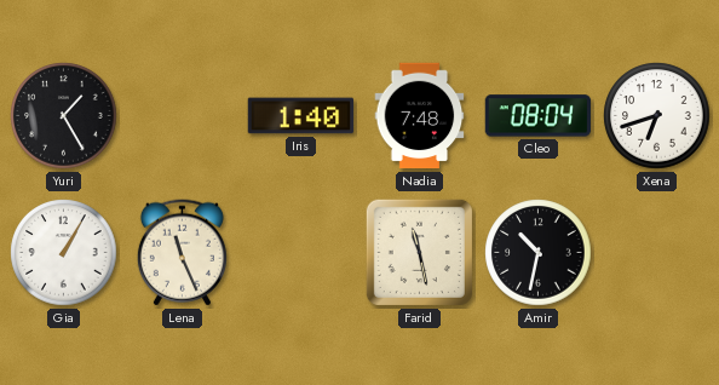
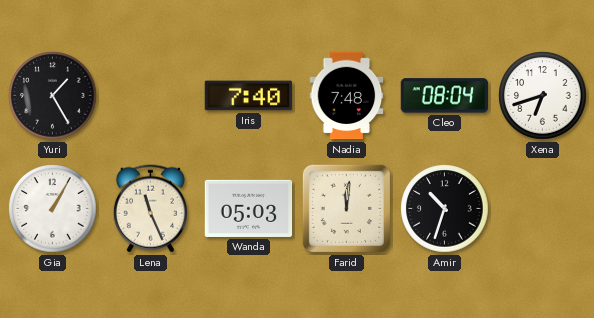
Iris: 1:40 -> 7:40
Wanda: none -> 05:03
Farid: 11:28 -> 12:01
Amir: 10:32 -> 10:33
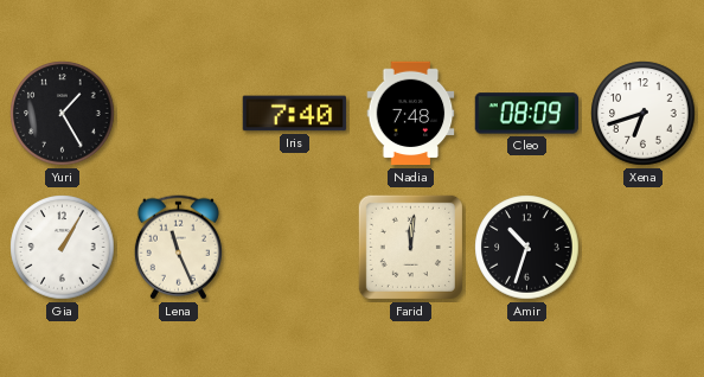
Cleo: 08:04 -> 08:09
Wanda: 05:03 -> none
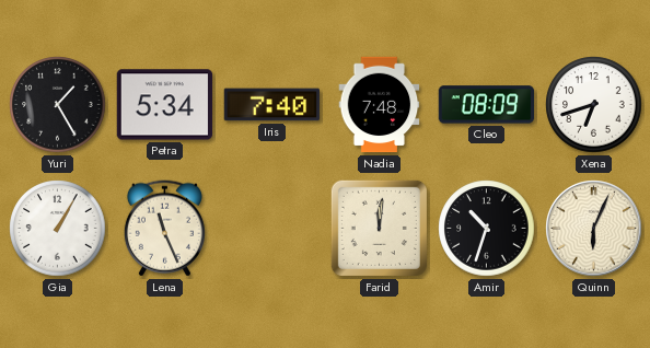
Petra: none -> 5:34
Quinn: none -> 6:04
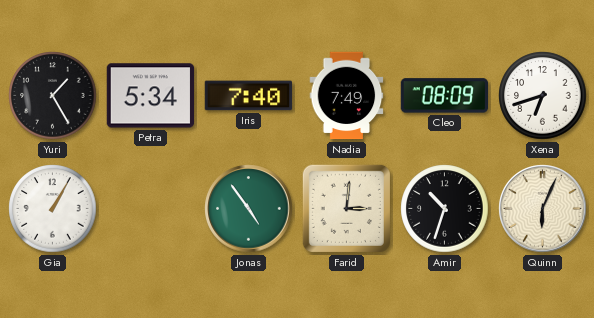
Nadia: 7:48 -> 7:49
Lena: 11:26 -> none
Jonas: none -> 4:54
Farid: 12:01 -> 3:01
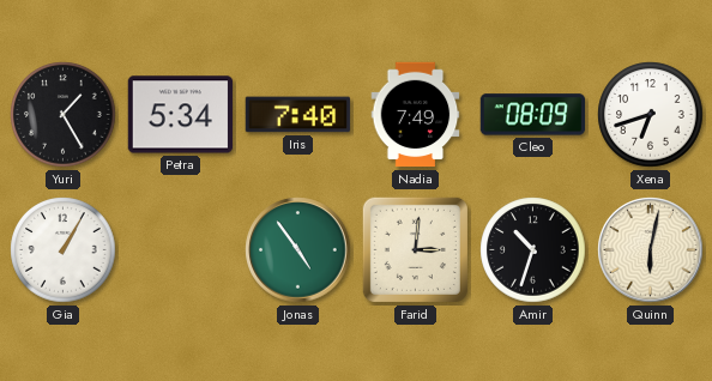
Quinn: 6:04 -> 6:02
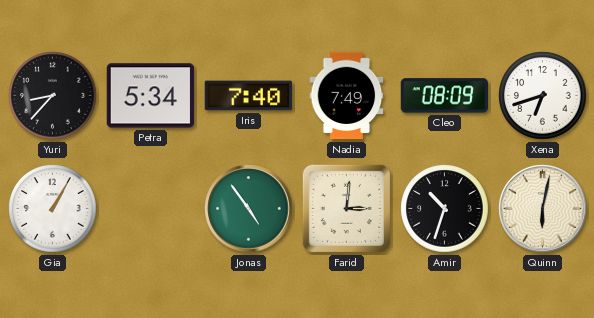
Yuri: 1:25 -> 8:37
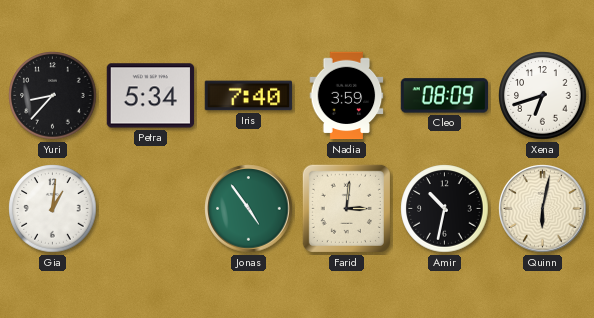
Nadia: 7:49 -> 3:59
Gia: 1:05 -> 1:01
Amir: 10:33 -> 10:32
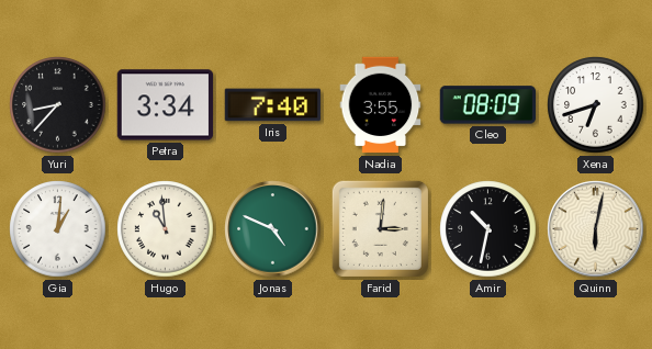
Petra: 5:34 -> 3:34
Nadia: 3:59 -> 3:55
Hugo: none -> 10:59
Jonas: 4:54 -> 4:49
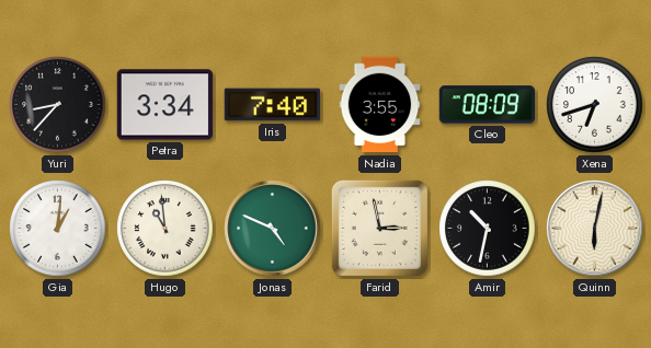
Farid: 3:01 -> 2:58
